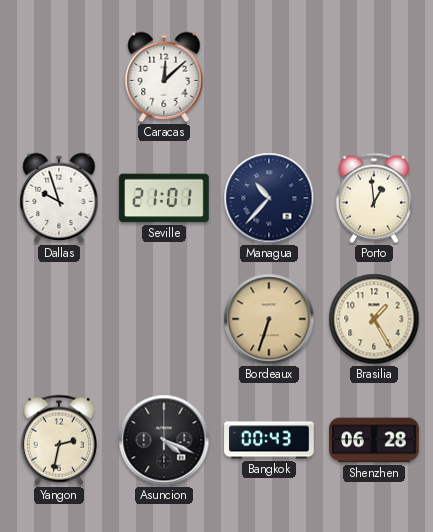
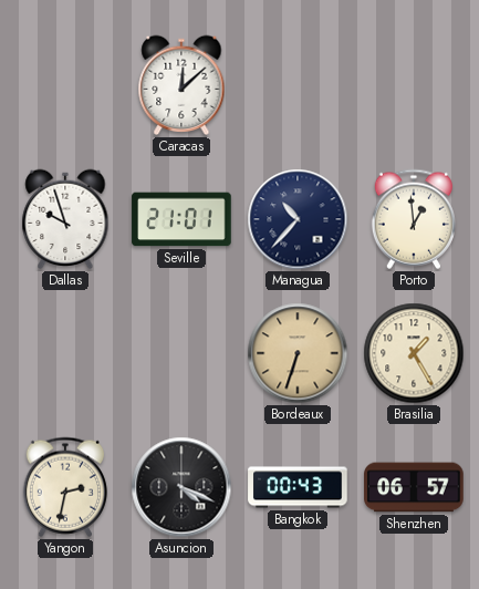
Shenzhen: 06:28 -> 06:57
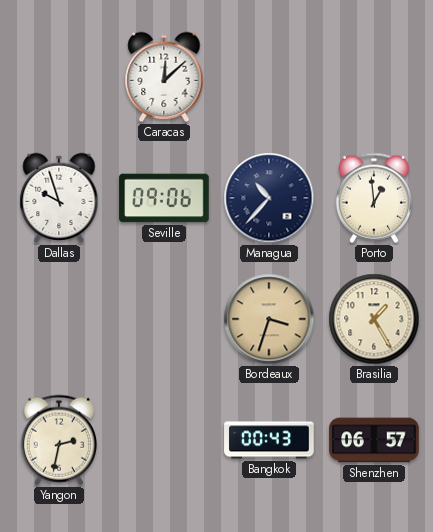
Seville: 21:01 -> 09:06
Bordeaux: 6:33 -> 3:33
Asuncion: 4:19 -> none
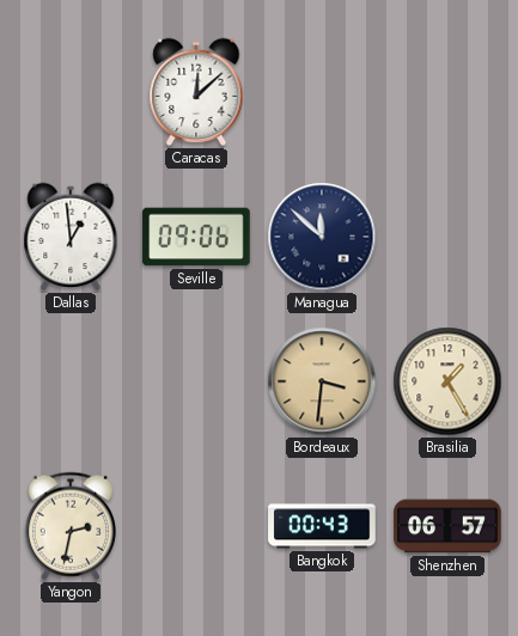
Dallas: 9:57 -> 12:59
Managua: 10:37 -> 11:52
Porto: 12:59 -> none
Bordeaux: 3:33 -> 3:31
